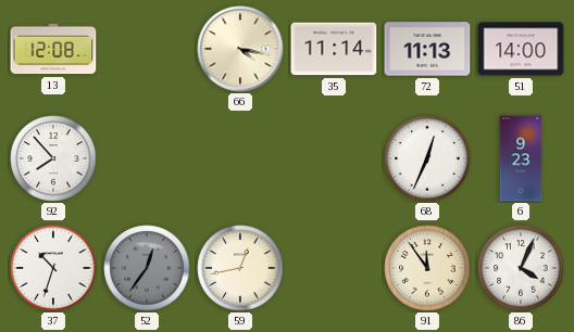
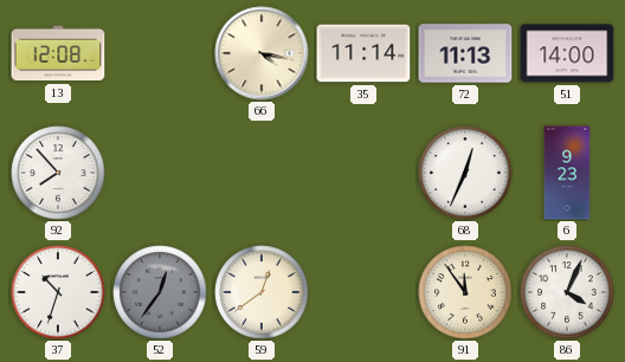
59: 12:43 -> 12:39
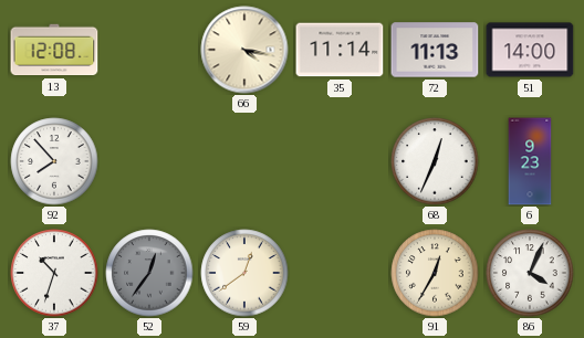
91: 11:54 -> 12:35
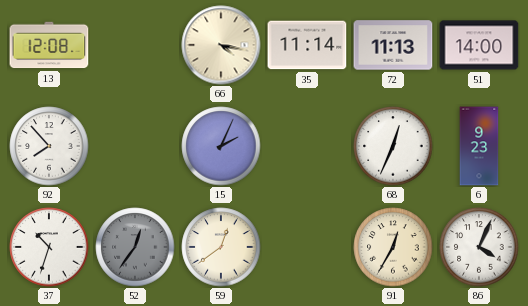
15: none -> 2:04
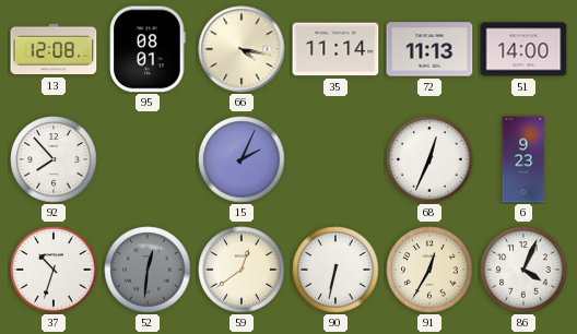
95: none -> 08:01
52: 12:36 -> 12:31
90: none -> 6:32
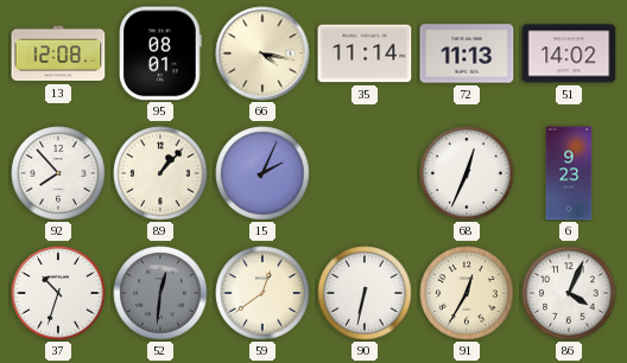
51: 14:00 -> 14:02
89: none -> 1:07
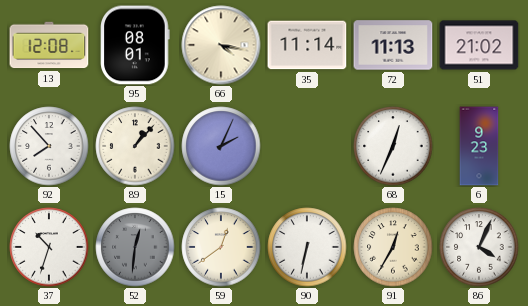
51: 14:02 -> 21:02
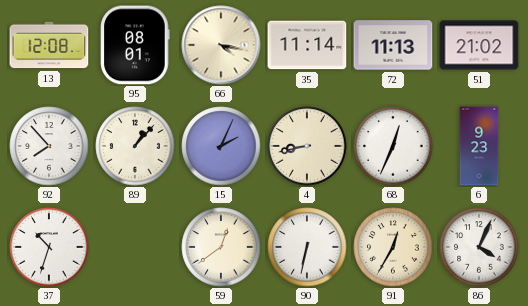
4: none -> 8:43
52: 12:31 -> none
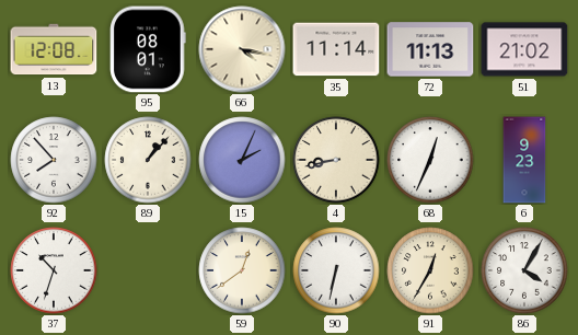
86: 4:04 -> 4:05
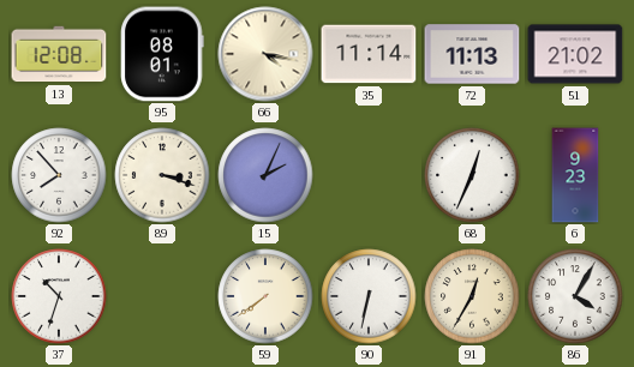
89: 1:07 -> 3:18
4: 8:43 -> none
59: 12:39 -> 7:39
